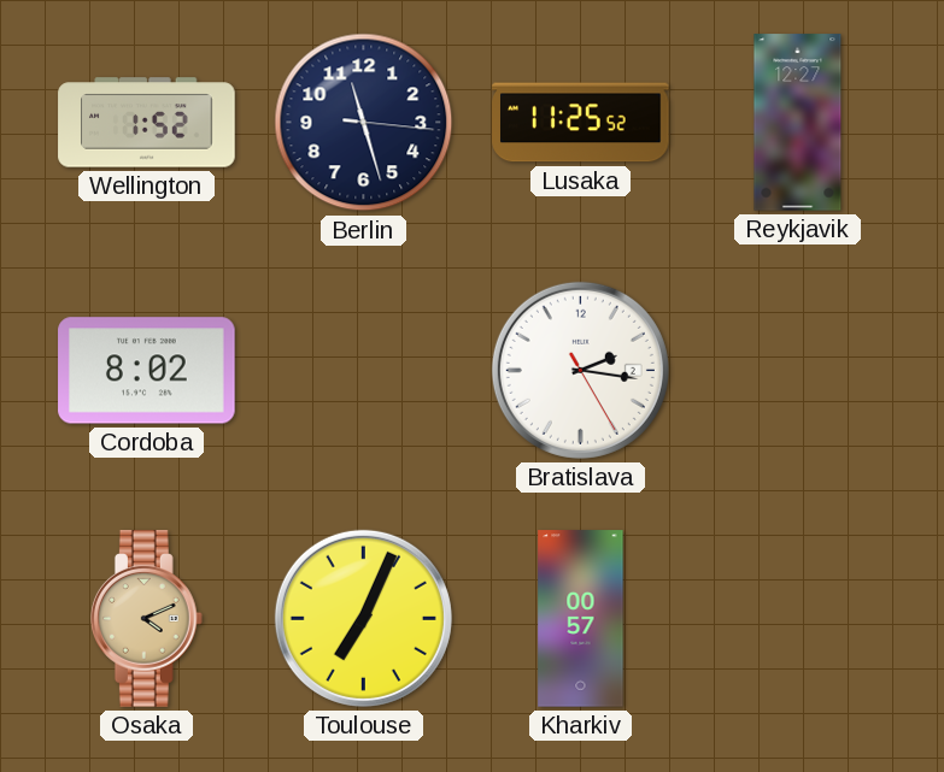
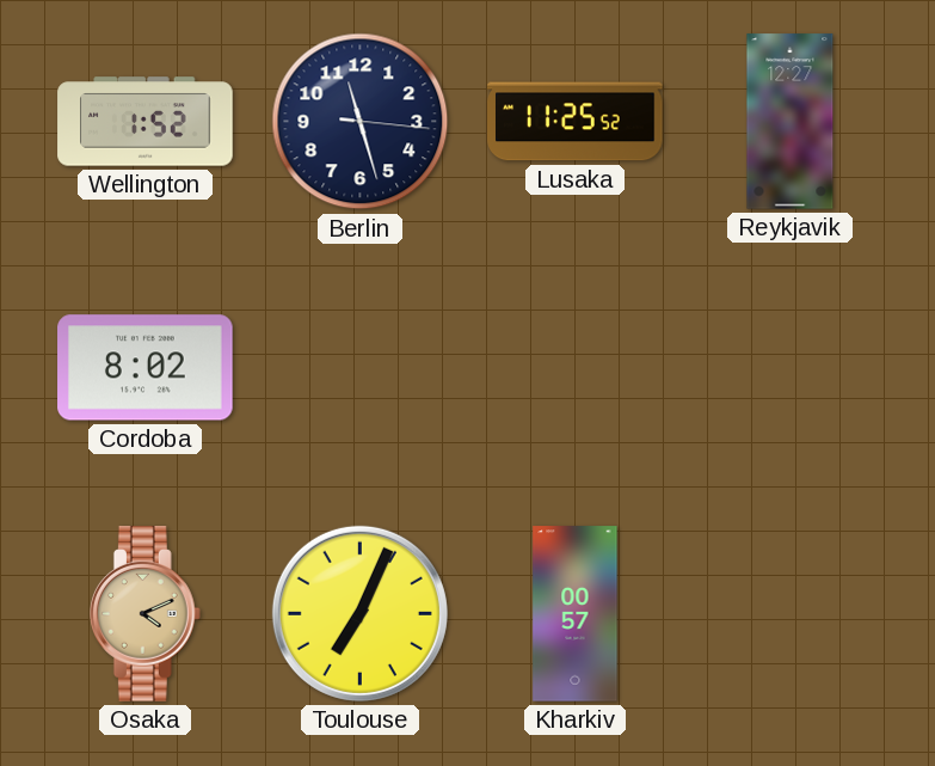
Bratislava: 2:16 -> none
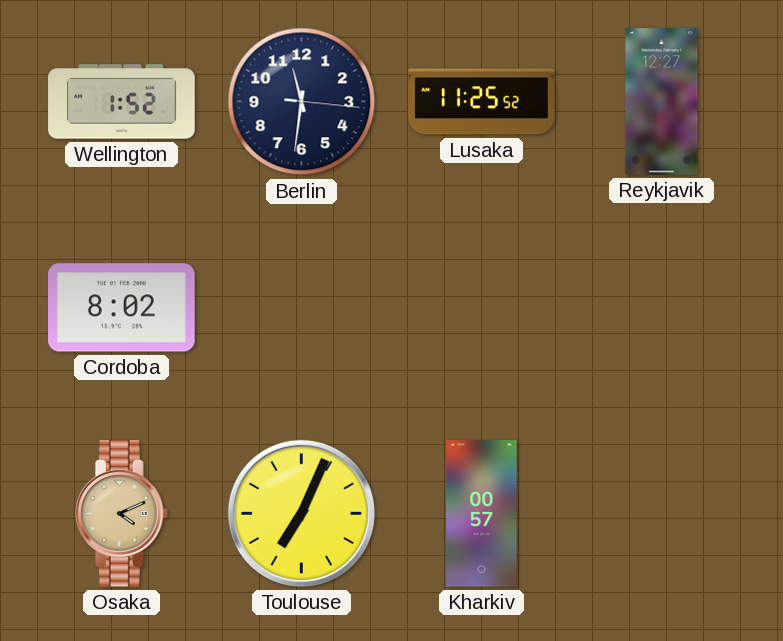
Berlin: 11:27 -> 11:31
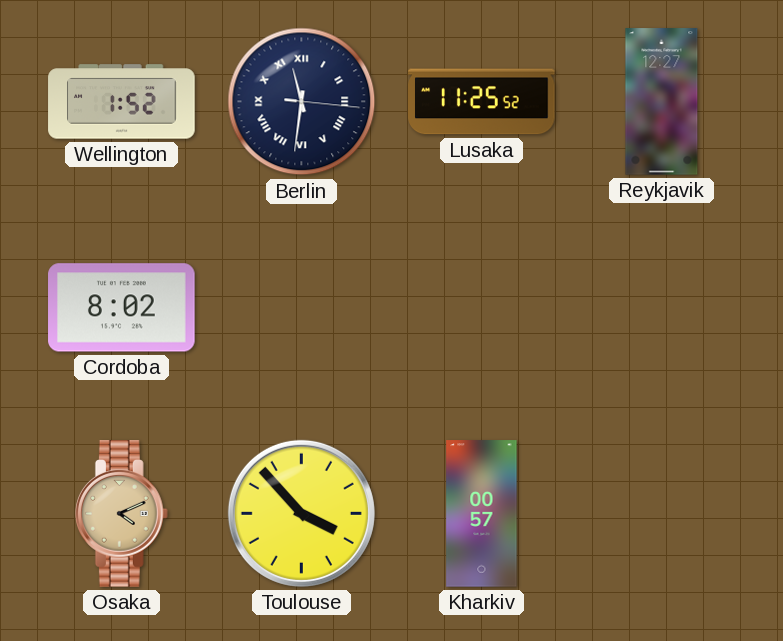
Berlin numerals: Arabic -> Roman
Toulouse: 7:04 -> 3:53
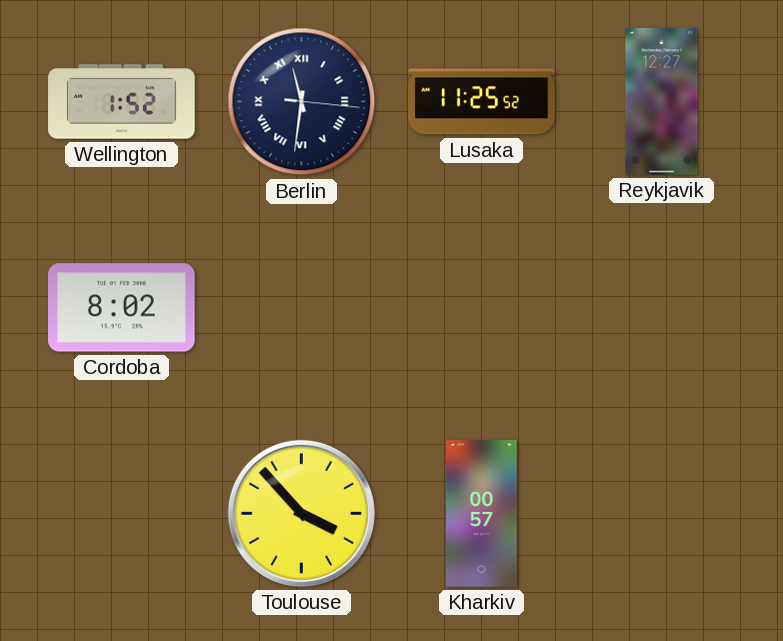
Osaka: 4:11 -> none
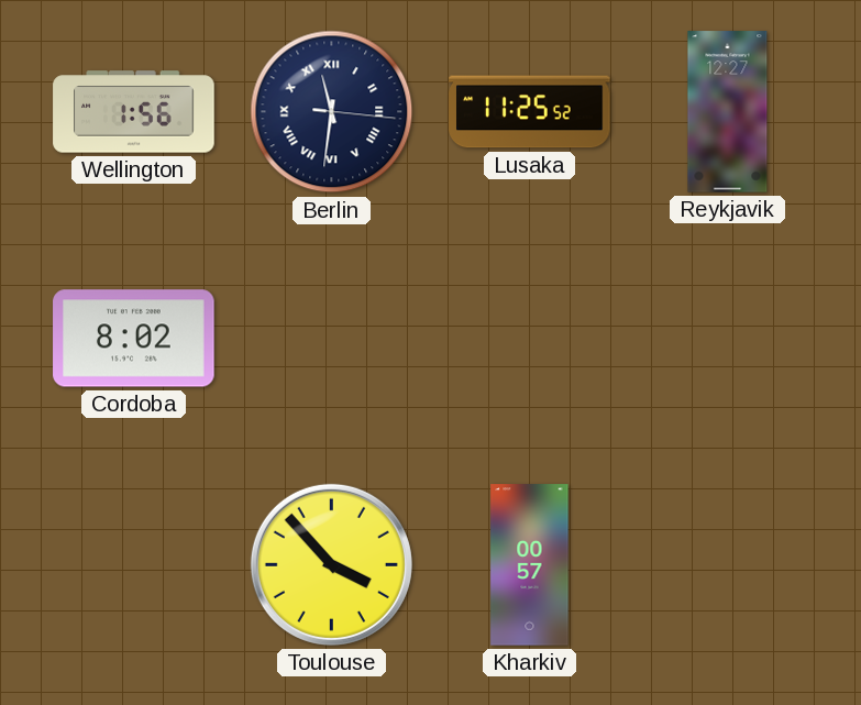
Wellington: 1:52 -> 1:56
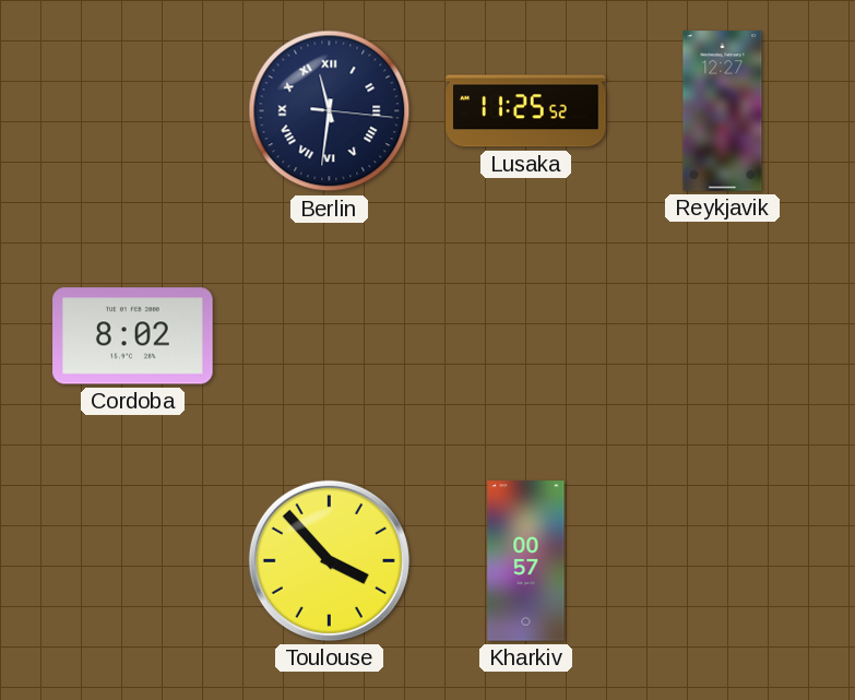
Wellington: 1:56 -> none
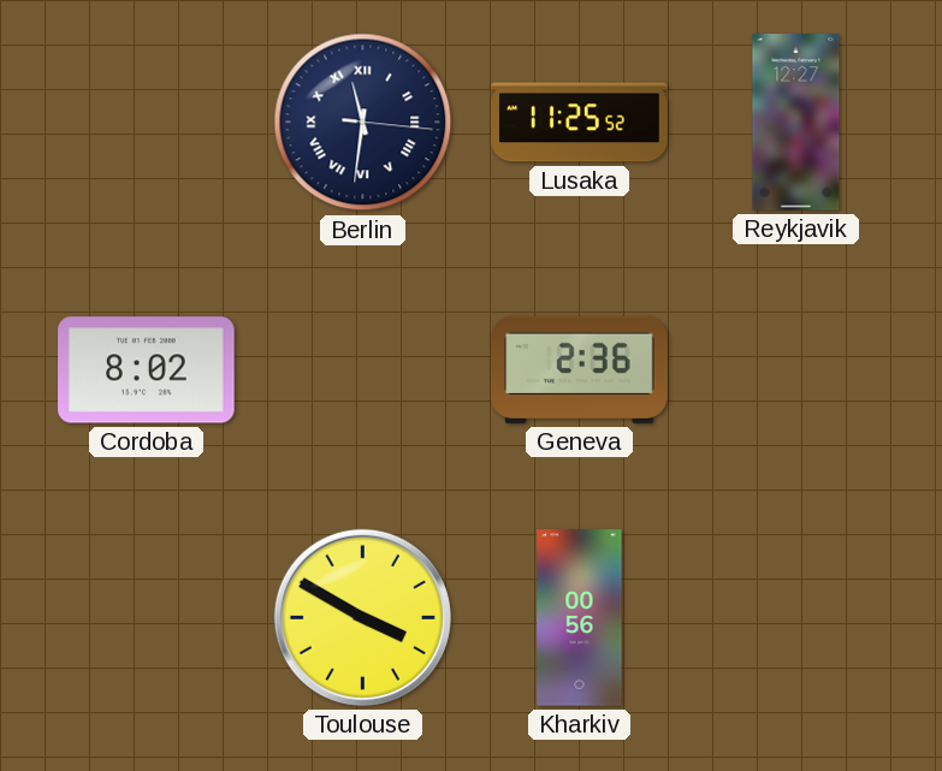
Geneva: none -> 2:36
Toulouse: 3:53 -> 3:50
Kharkiv: 00:57 -> 00:56
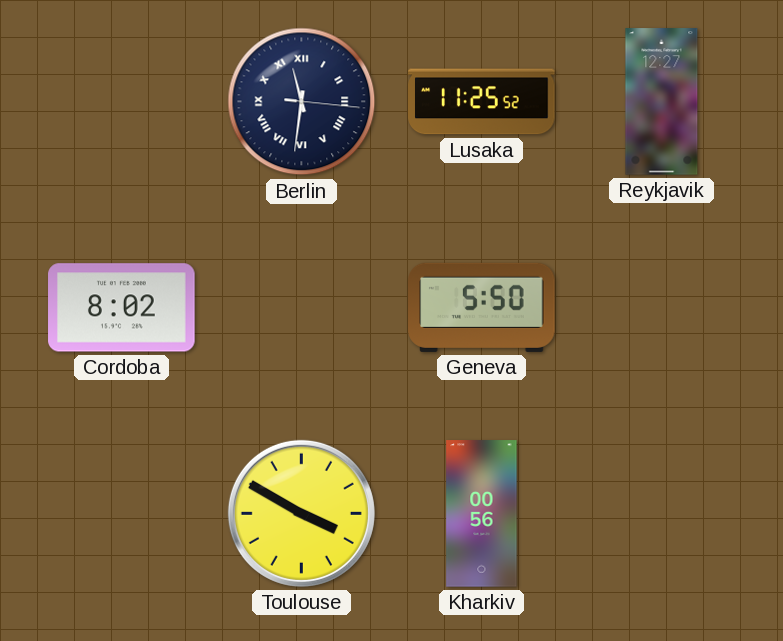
Geneva: 2:36 -> 5:50
